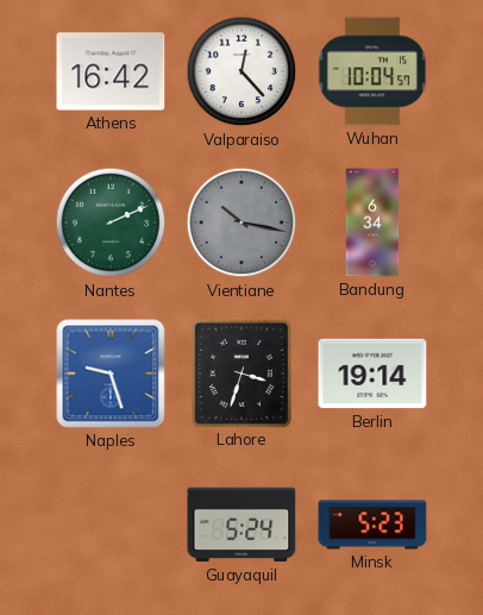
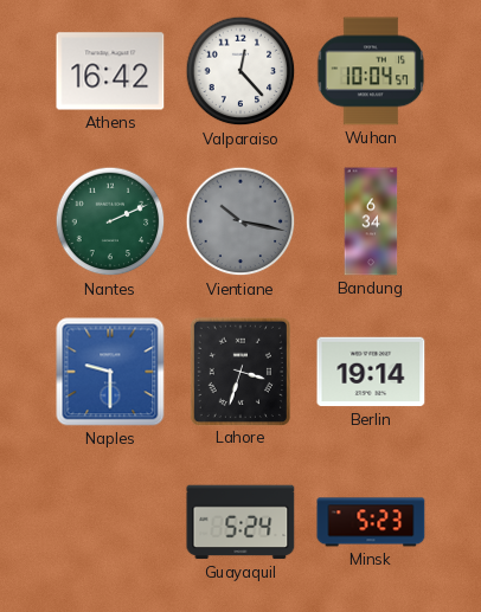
Naples: 9:27 -> 9:30
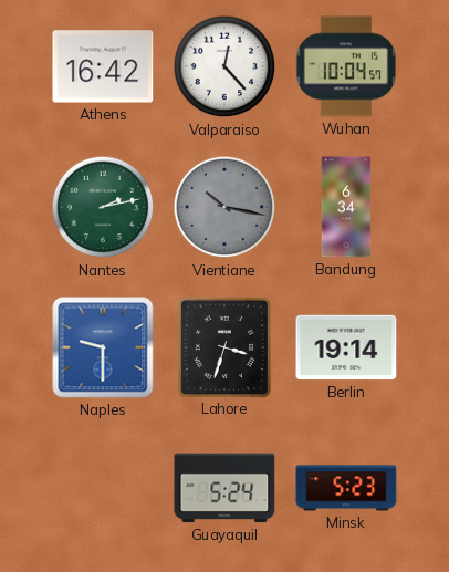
Nantes: 2:11 -> 2:13
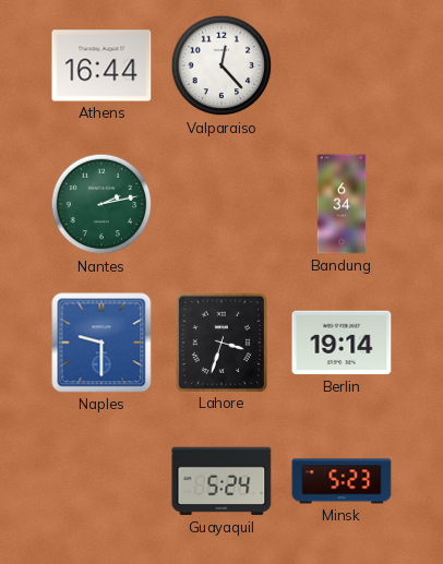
Athens: 16:42 -> 16:44
Wuhan: 10:04 -> none
Vientiane: 10:17 -> none
